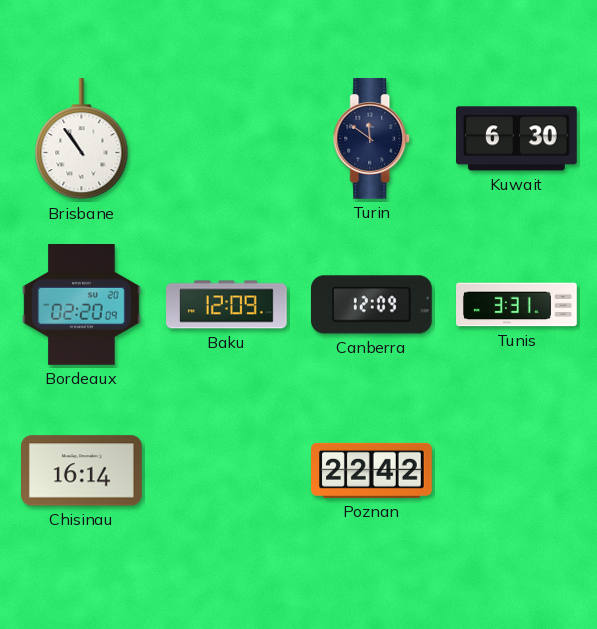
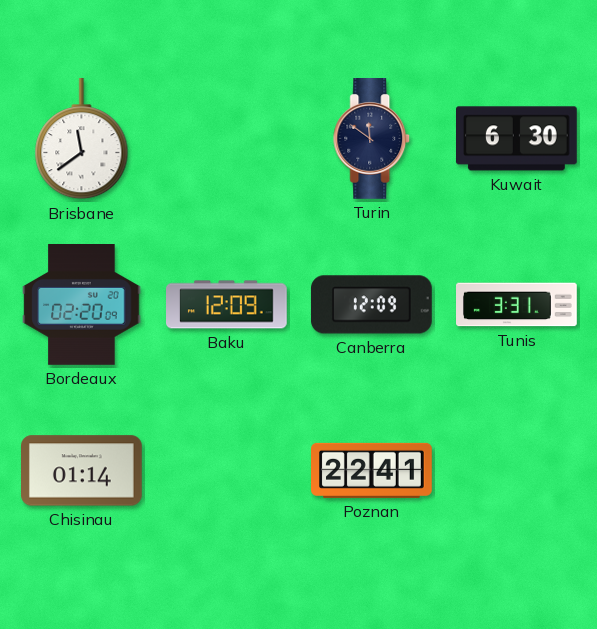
Brisbane: 10:54 -> 11:39
Chisinau: 16:14 -> 01:14
Poznan: 22:42 -> 22:41
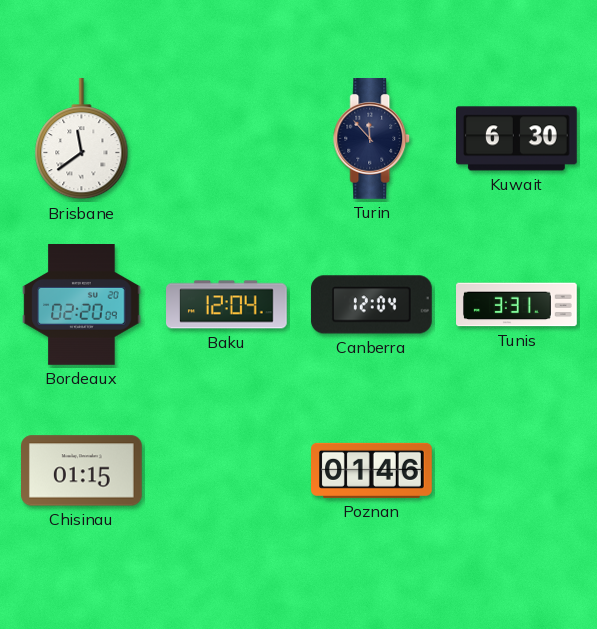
Turin: 11:51 -> 11:53
Baku: 12:09 -> 12:04
Canberra: 12:09 -> 12:04
Chisinau: 01:14 -> 01:15
Poznan: 22:41 -> 01:46
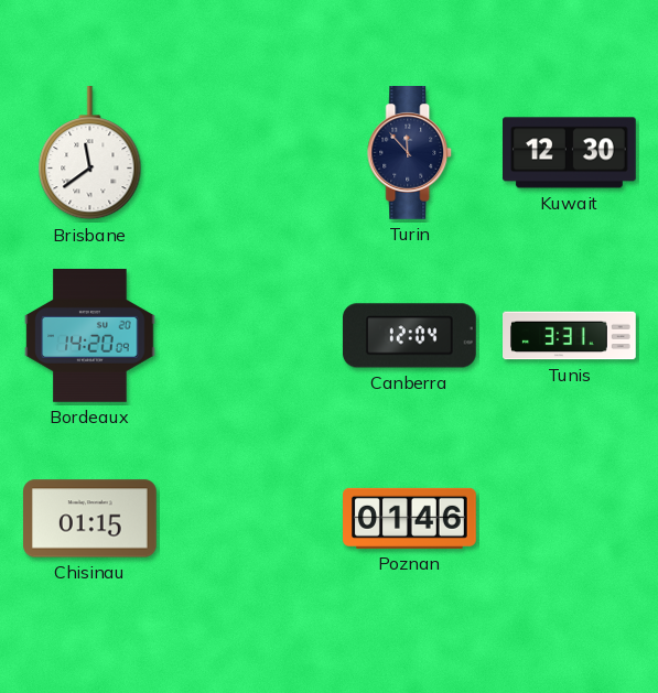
Kuwait: 6:30 -> 12:30
Bordeaux: 02:20 -> 14:20
Baku: 12:04 -> none
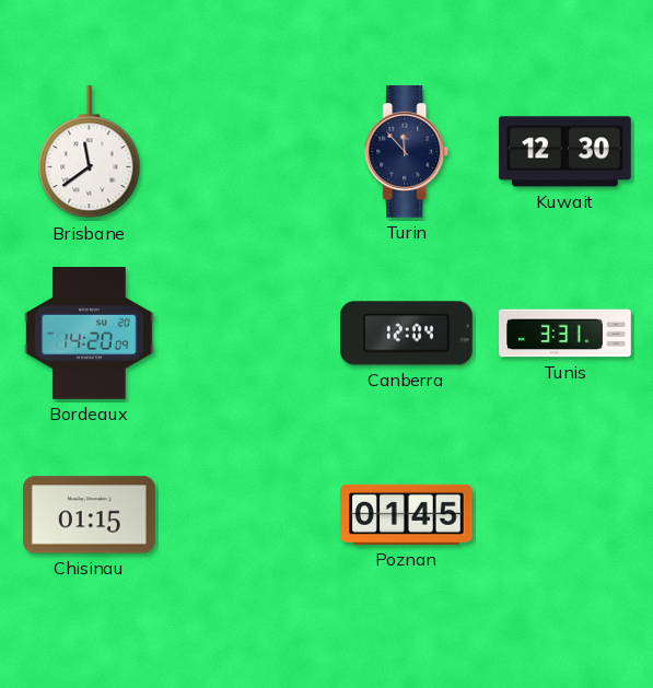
Poznan: 01:46 -> 01:45
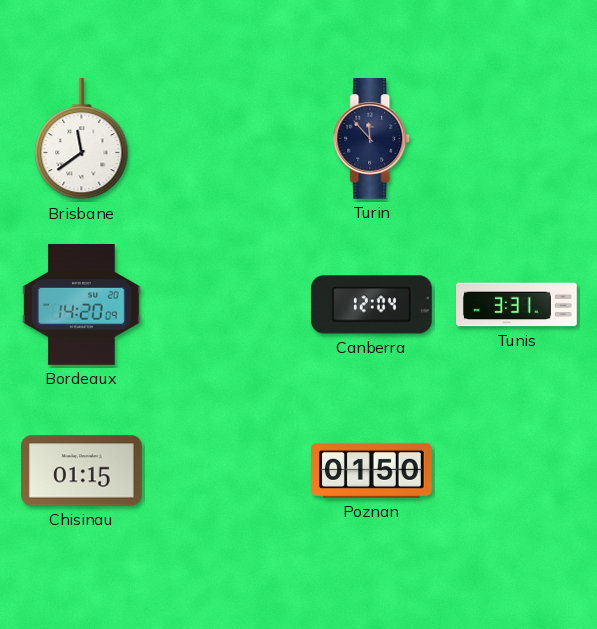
Kuwait: 12:30 -> none
Poznan: 01:45 -> 01:50
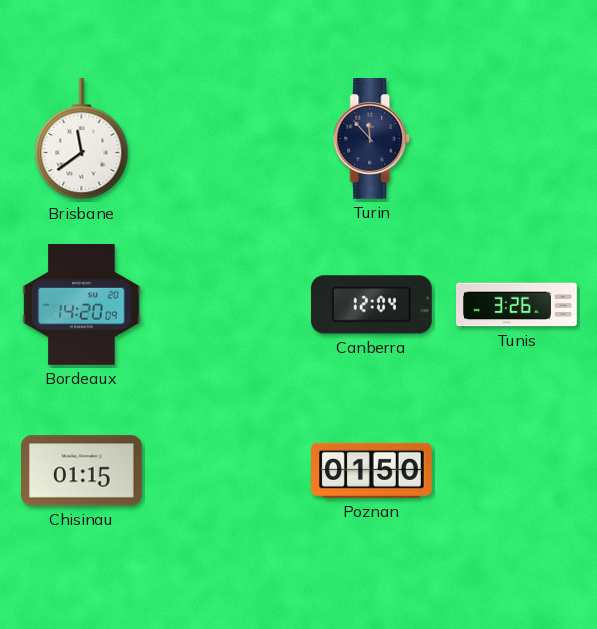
Tunis: 3:31 -> 3:26
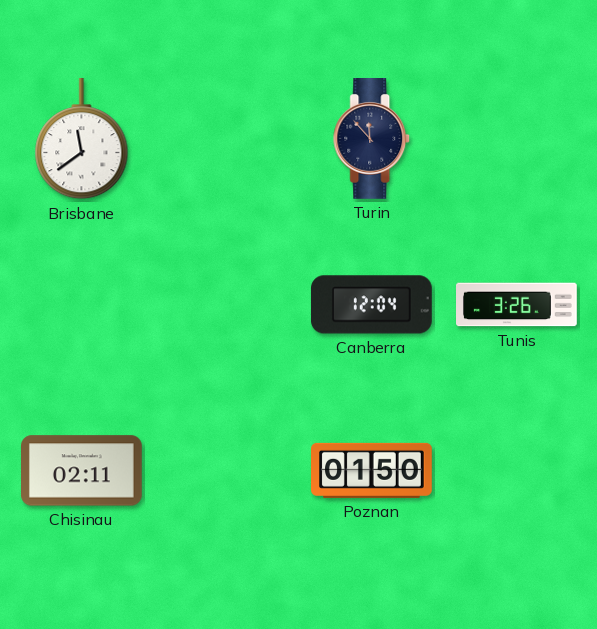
Bordeaux: 14:20 -> none
Chisinau: 01:15 -> 02:11
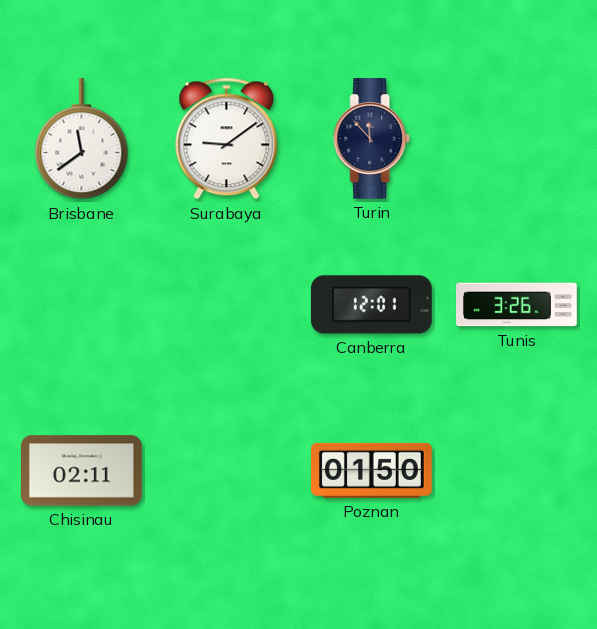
Surabaya: none -> 9:09
Canberra: 12:04 -> 12:01
